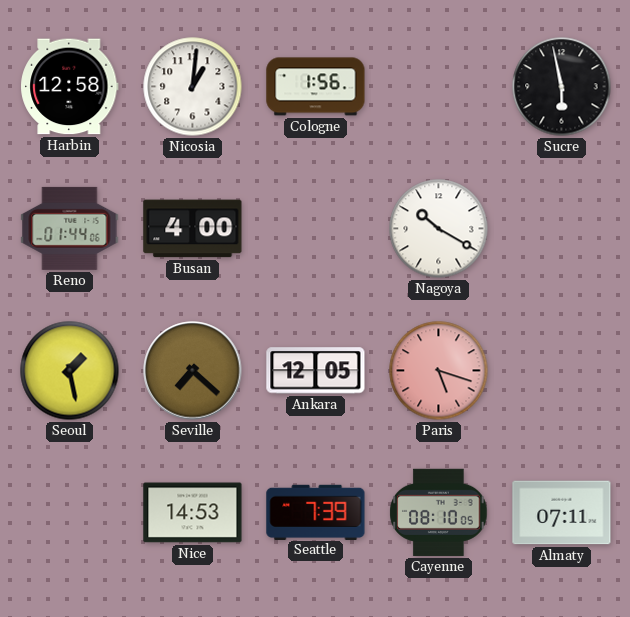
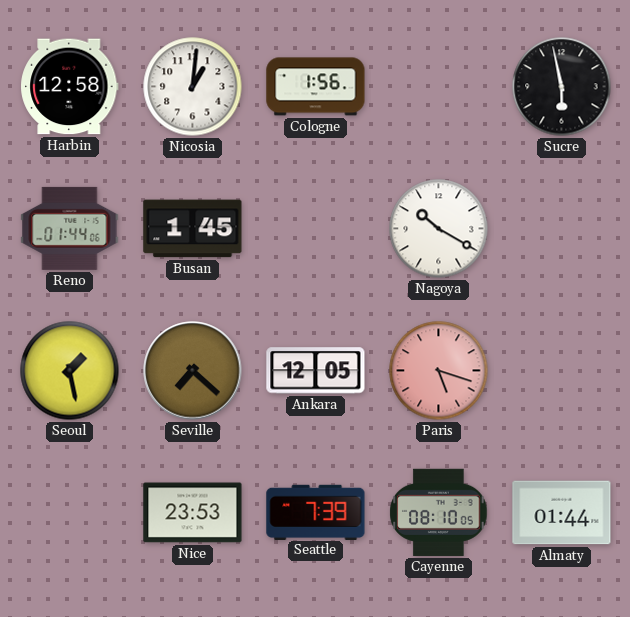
Busan: 4:00 -> 1:45
Nice: 14:53 -> 23:53
Almaty: 07:11 -> 01:44
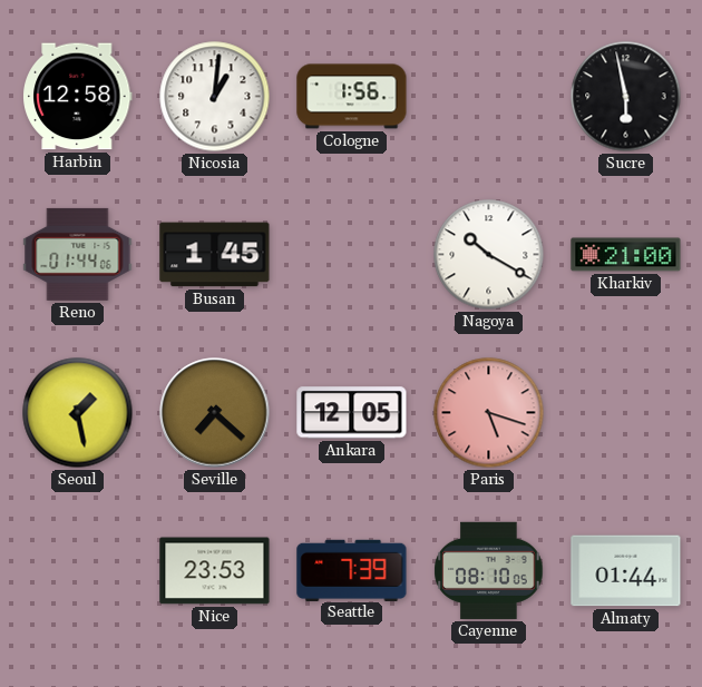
Kharkiv: none -> 21:00
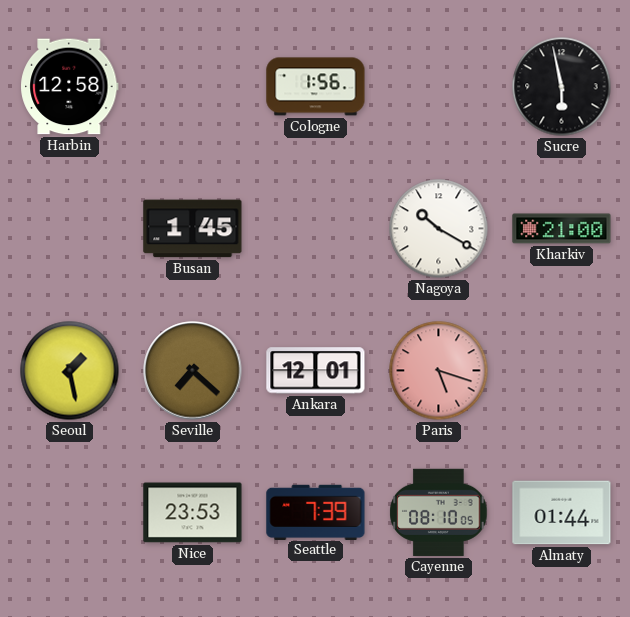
Nicosia: 1:01 -> none
Reno: 01:44 -> none
Ankara: 12:05 -> 12:01
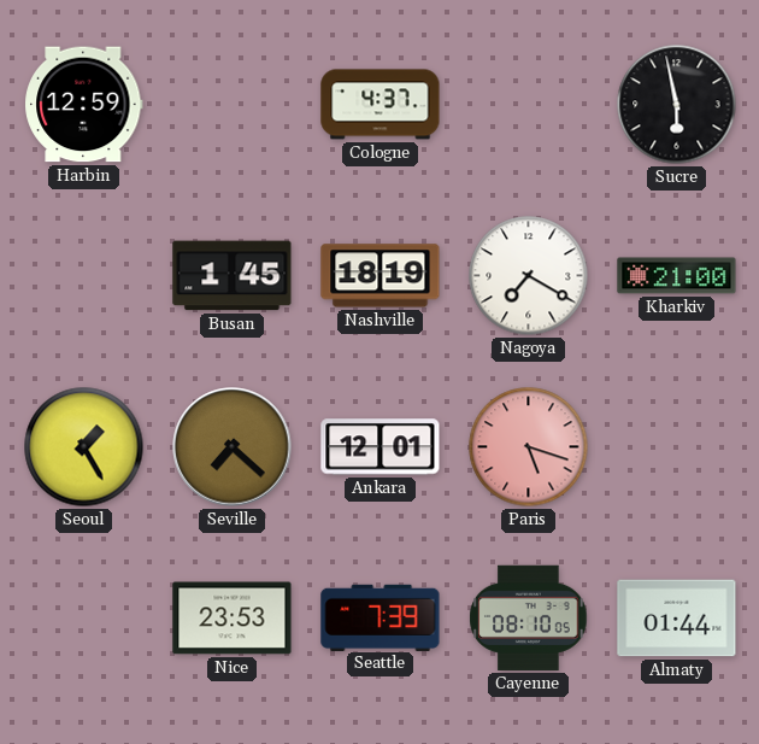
Harbin: 12:58 -> 12:59
Cologne: 1:56 -> 4:37
Nashville: none -> 18:19
Nagoya: 10:20 -> 7:20
Seoul: 1:28 -> 1:25
